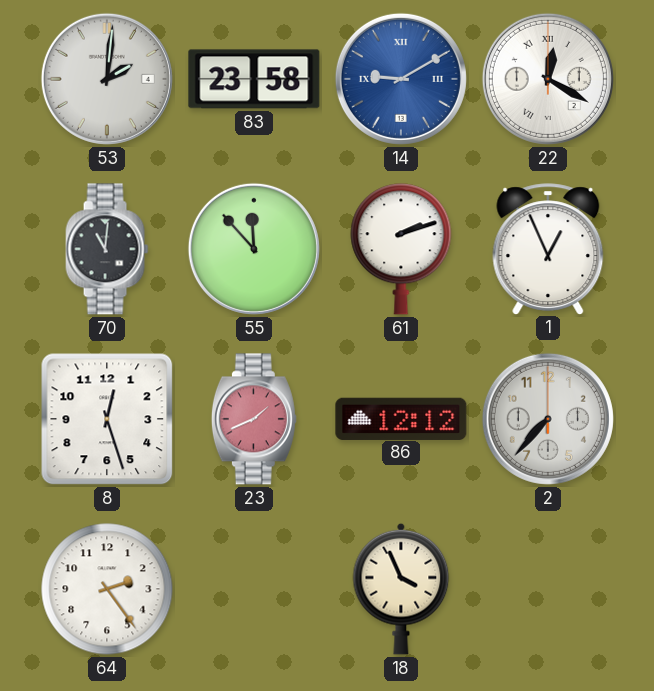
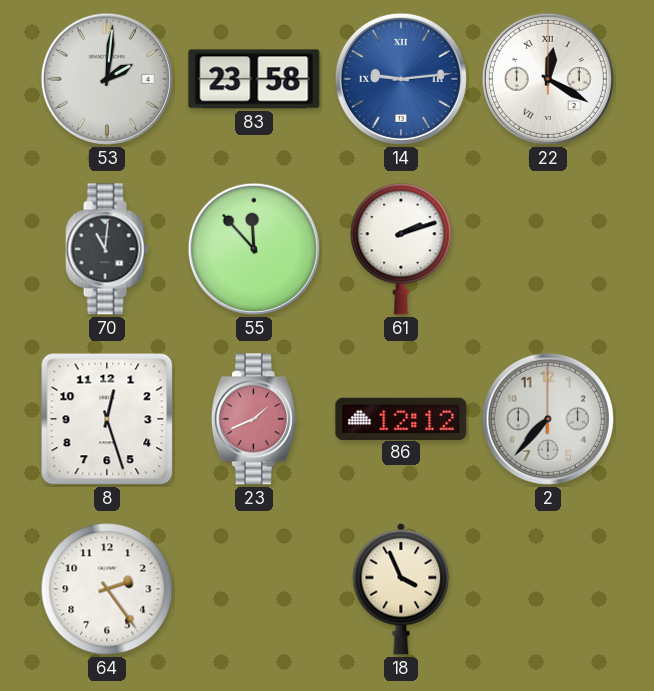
14: 9:10 -> 9:14
1: 12:56 -> none
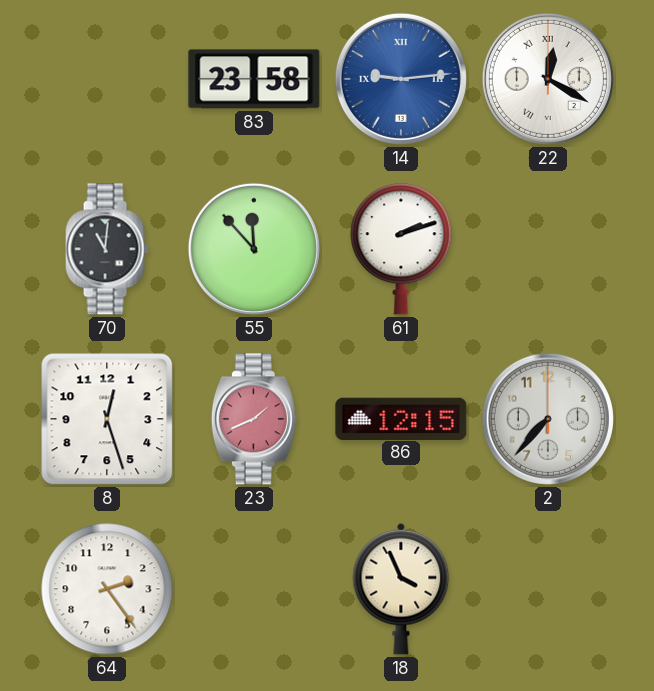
53: 2:01 -> none
86: 12:12 -> 12:15
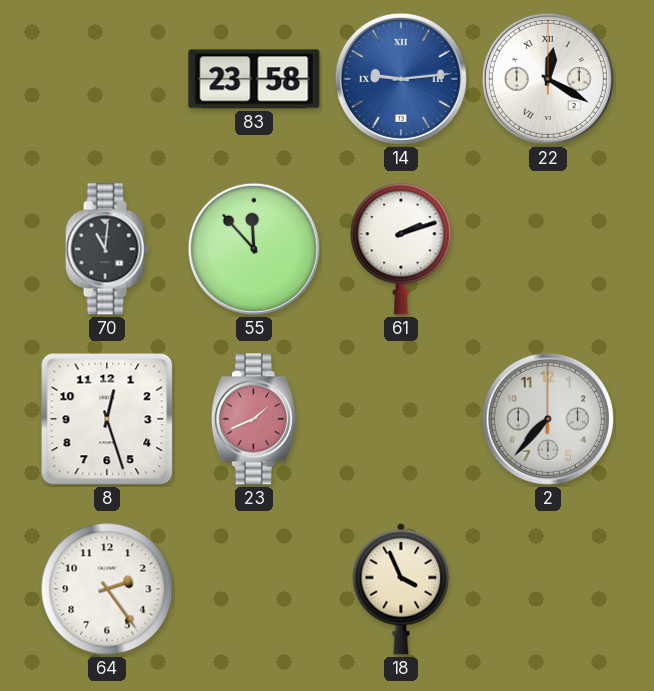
86: 12:15 -> none
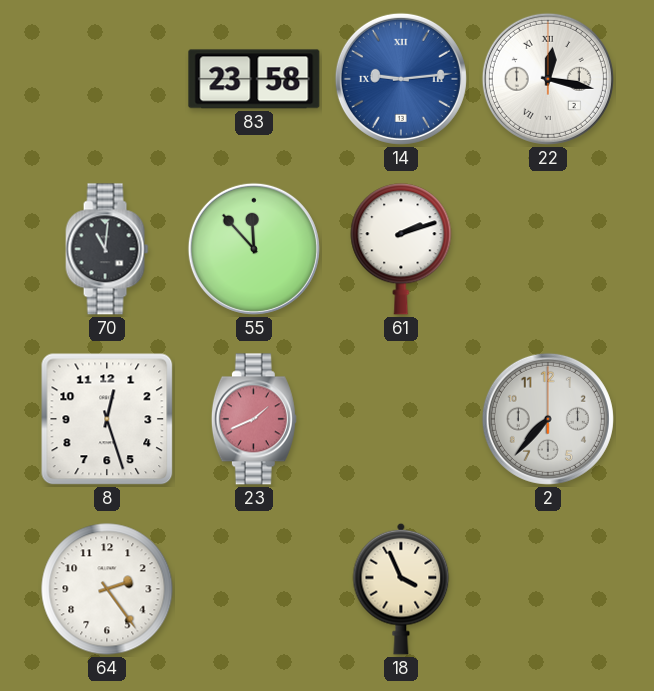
22: 12:20 -> 12:17
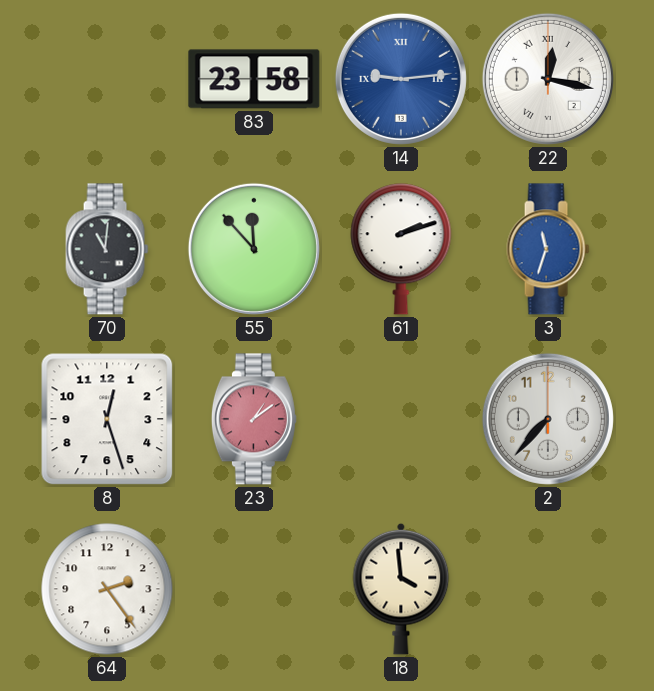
3: none -> 11:33
23: 1:41 -> 1:09
18: 3:56 -> 3:59
